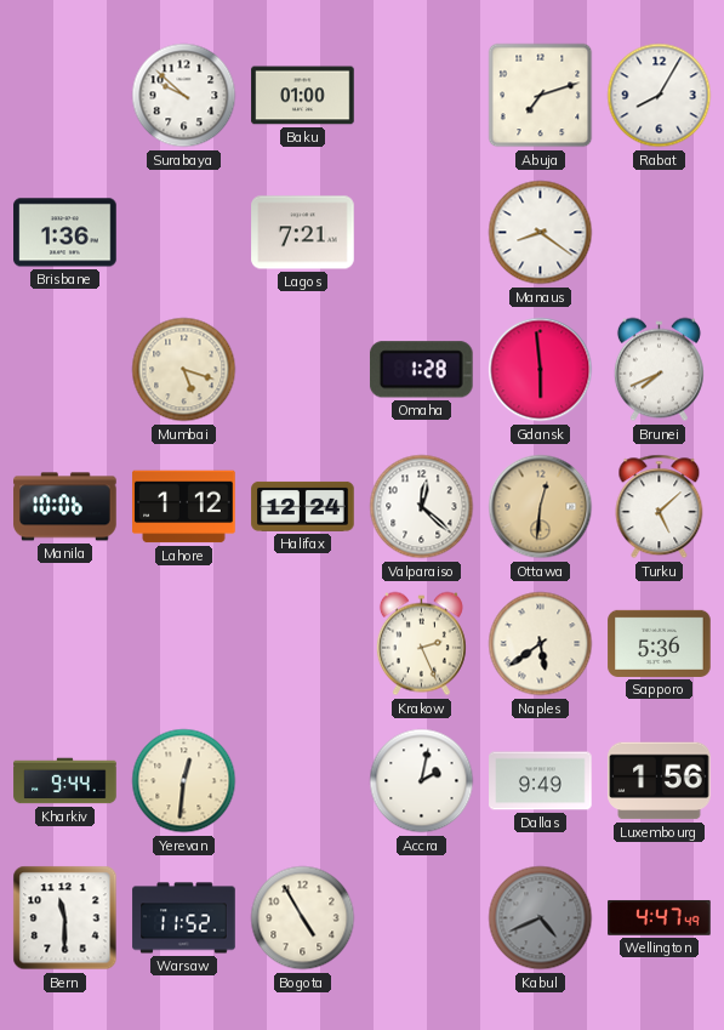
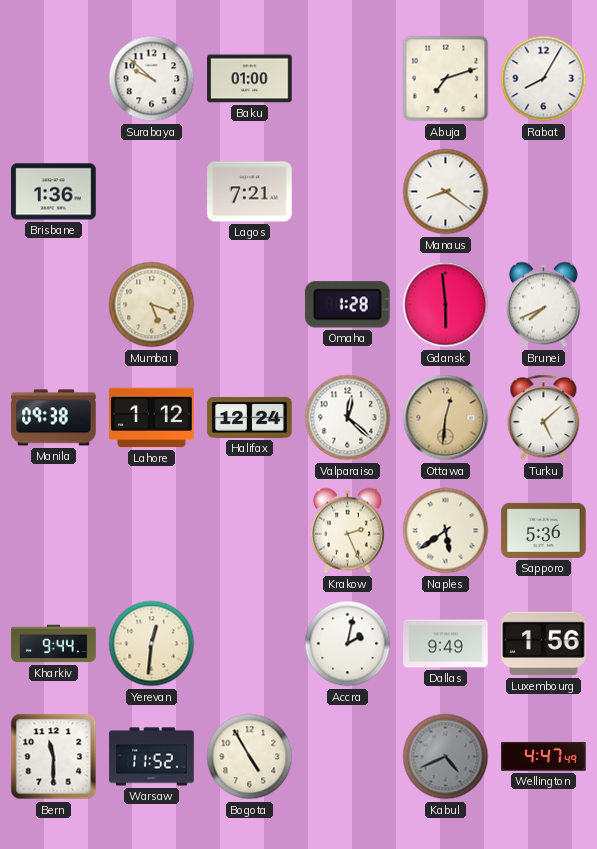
Manila: 10:06 -> 09:38
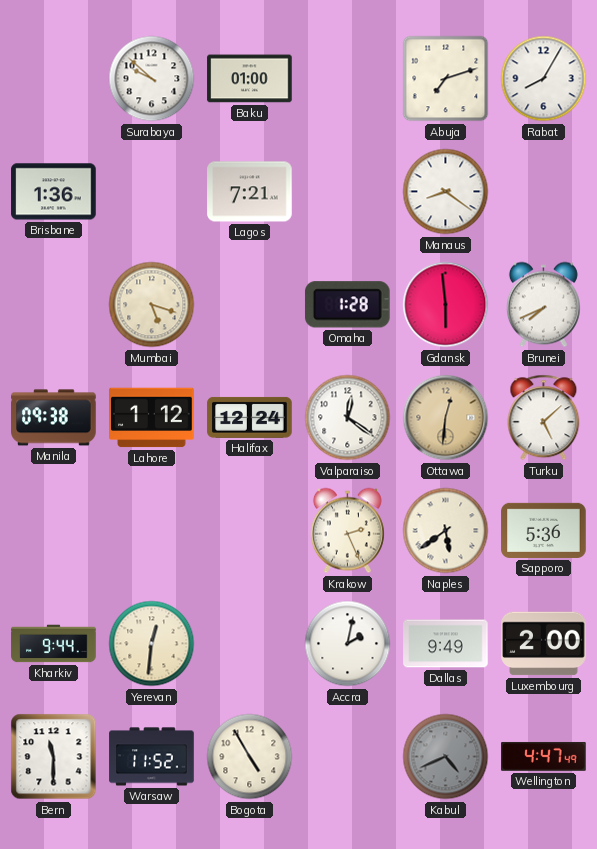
Valparaiso: 12:22 -> 12:21
Luxembourg: 1:56 -> 2:00
